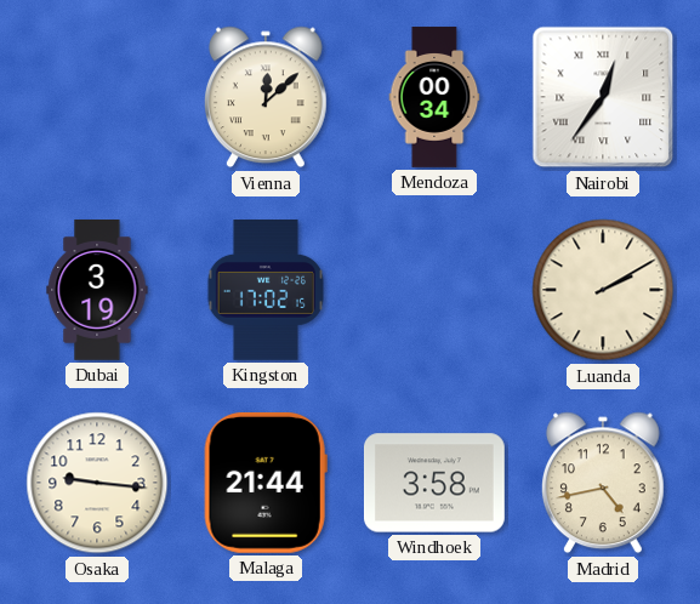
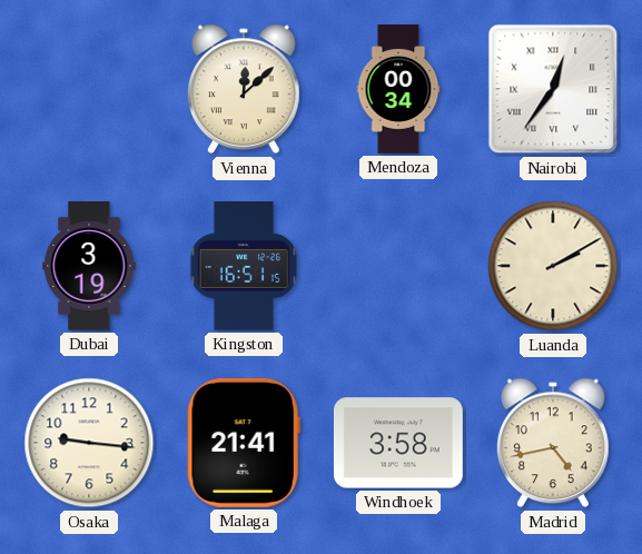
Kingston: 17:02 -> 16:51
Malaga: 21:44 -> 21:41
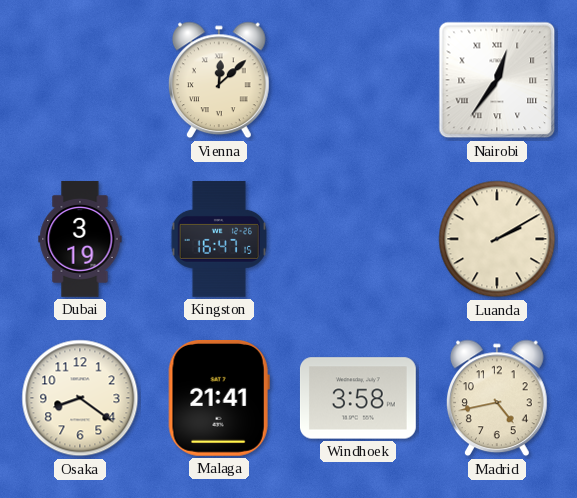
Mendoza: 00:34 -> none
Kingston: 16:51 -> 16:47
Osaka: 9:16 -> 8:21
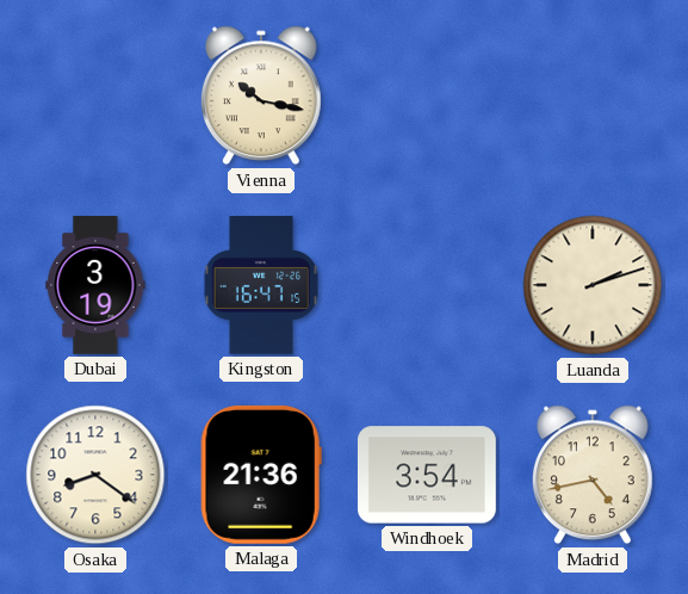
Vienna: 12:08 -> 10:17
Nairobi: 12:36 -> none
Luanda: 2:10 -> 2:12
Malaga: 21:41 -> 21:36
Windhoek: 3:58 -> 3:54
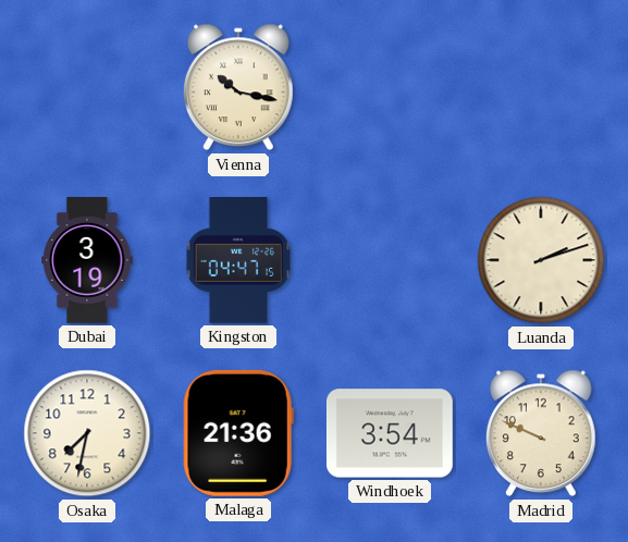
Kingston: 16:47 -> 04:47
Osaka: 8:21 -> 7:32
Madrid: 4:43 -> 9:49
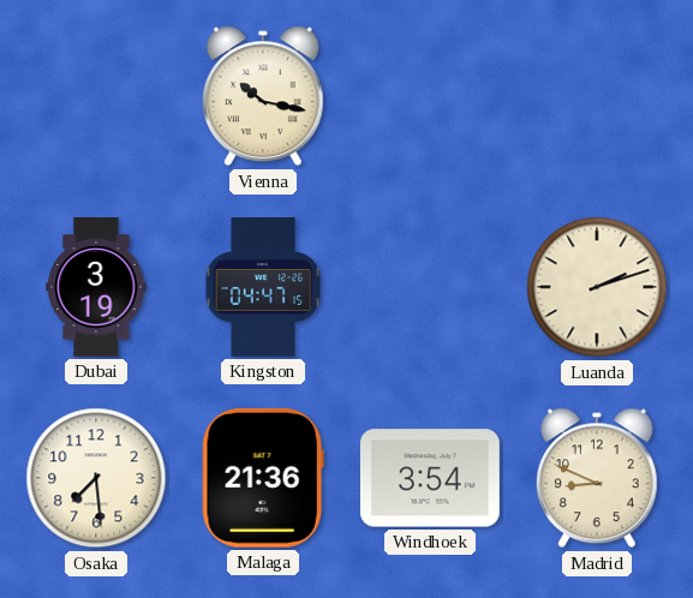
Osaka: 7:32 -> 7:29
Madrid: 9:49 -> 8:49
